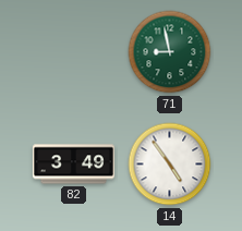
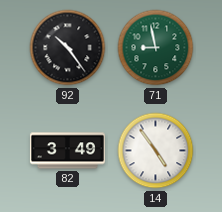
92: none -> 10:24
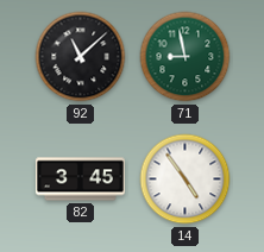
92: 10:24 -> 11:08
82: 3:49 -> 3:45
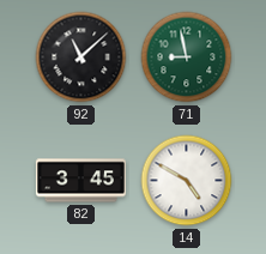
14: 4:54 -> 4:50
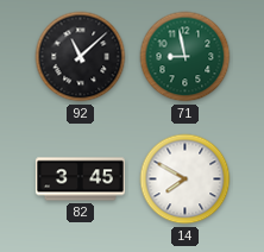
14: 4:50 -> 7:50
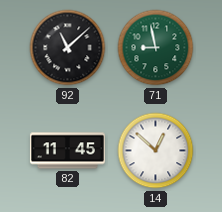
82: 3:45 -> 11:45
14: 7:50 -> 12:52
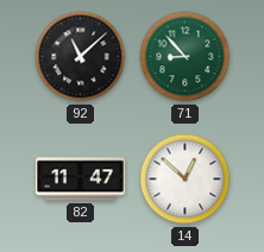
71: 8:58 -> 8:53
82: 11:45 -> 11:47
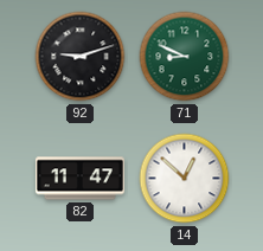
92: 11:08 -> 9:12
71: 8:53 -> 8:49
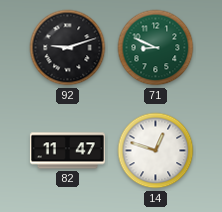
14: 12:52 -> 12:48
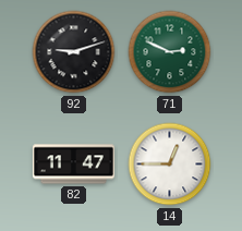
71: 8:49 -> 2:49
14: 12:48 -> 12:45
